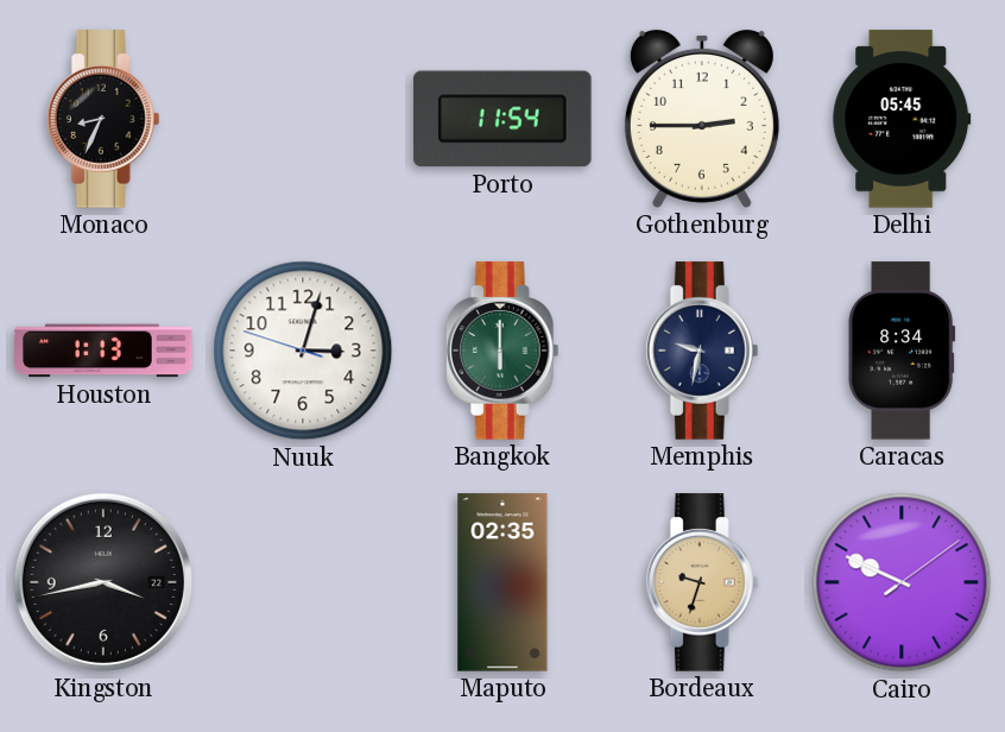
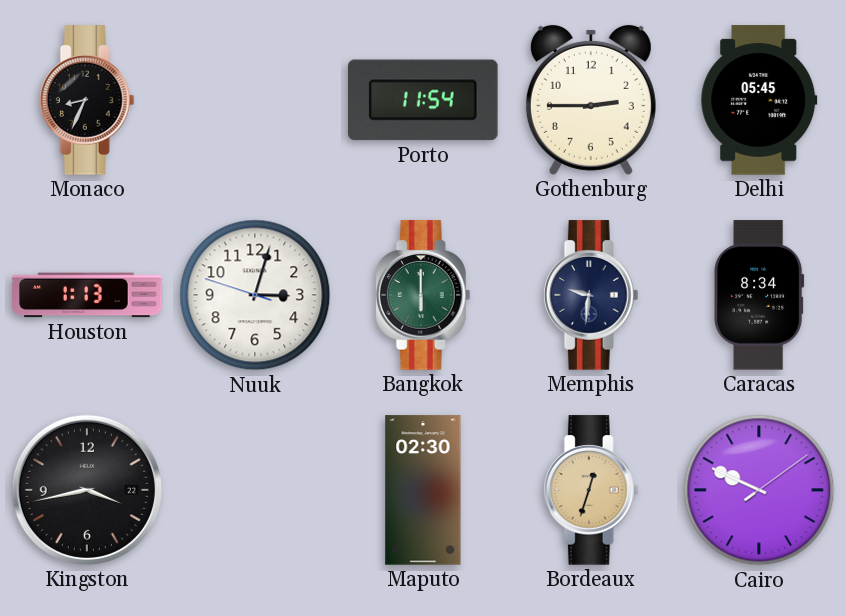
Memphis: 9:32 -> 9:31
Maputo: 02:35 -> 02:30
Bordeaux: 9:33 -> 12:33
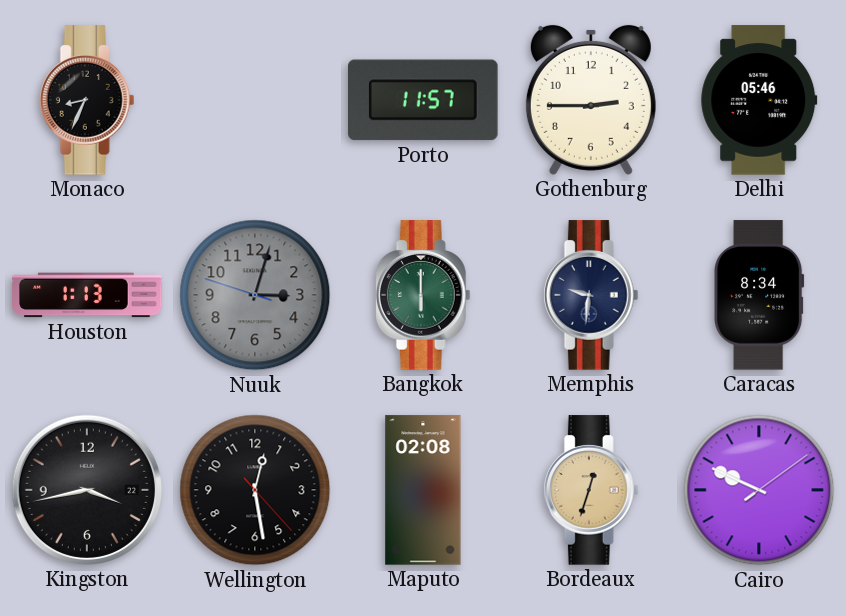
Porto: 11:54 -> 11:57
Delhi: 05:45 -> 05:46
Nuuk dial: white -> grey
Wellington: none -> 12:28
Maputo: 02:30 -> 02:08
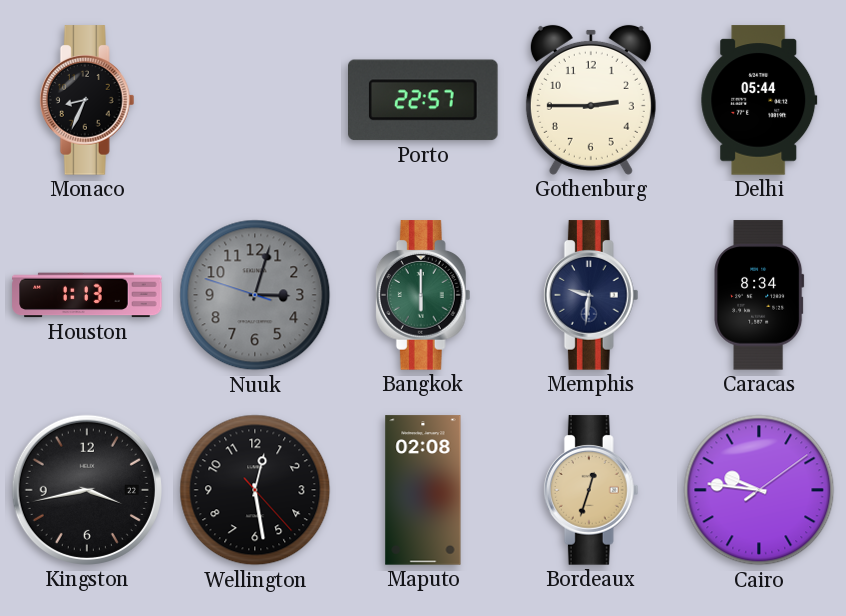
Porto: 11:57 -> 22:57
Delhi: 05:46 -> 05:44
Cairo: 9:49 -> 9:46
